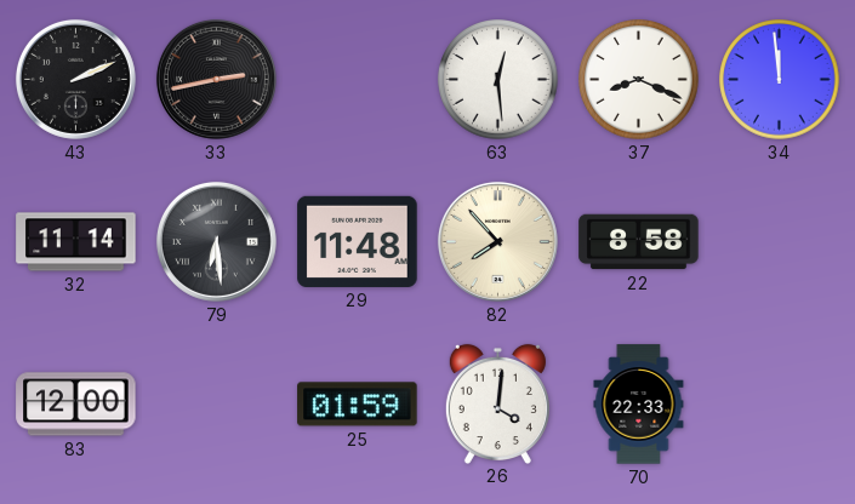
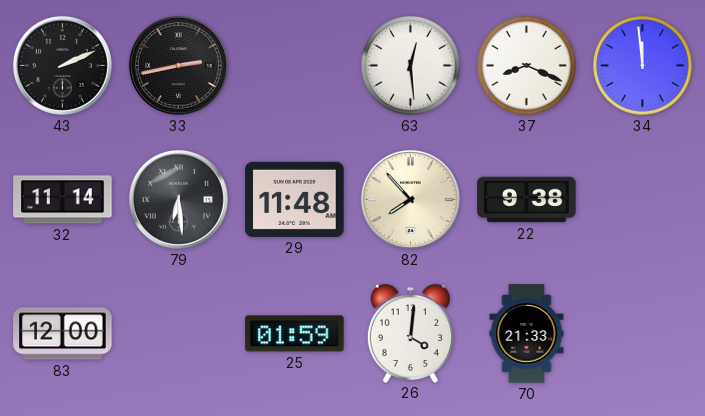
22: 8:58 -> 9:38
70: 22:33 -> 21:33
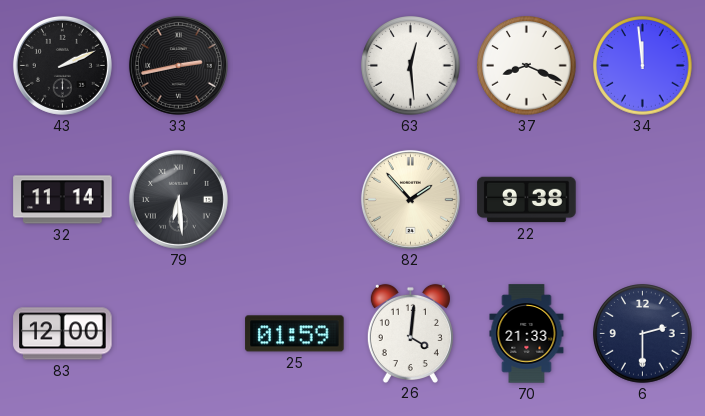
29: 11:48 -> none
82: 7:53 -> 1:53
6: none -> 2:30
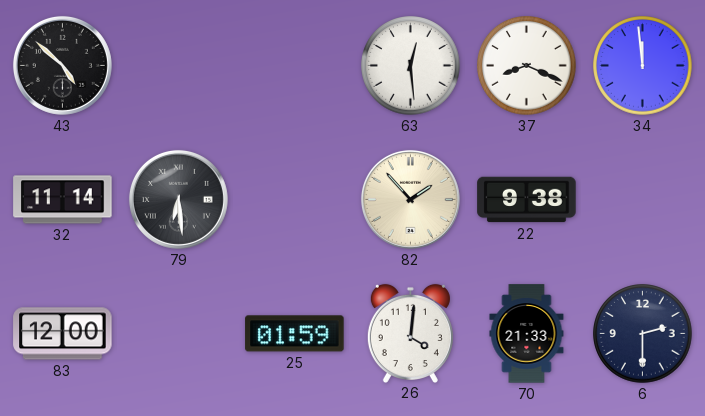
43: 2:11 -> 4:52
33: 2:43 -> none
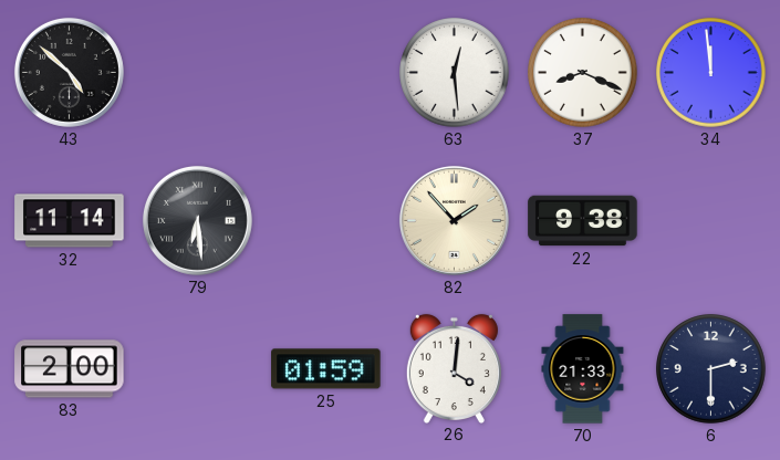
83: 12:00 -> 2:00
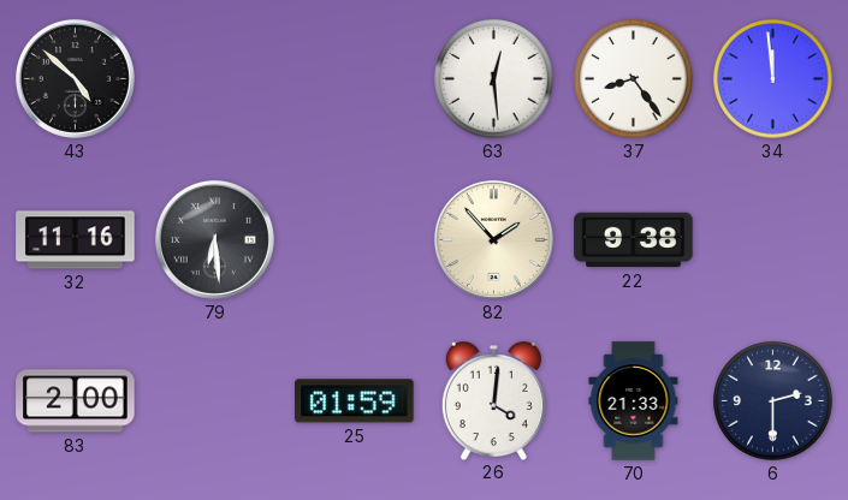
37: 8:19 -> 8:24
32: 11:14 -> 11:16
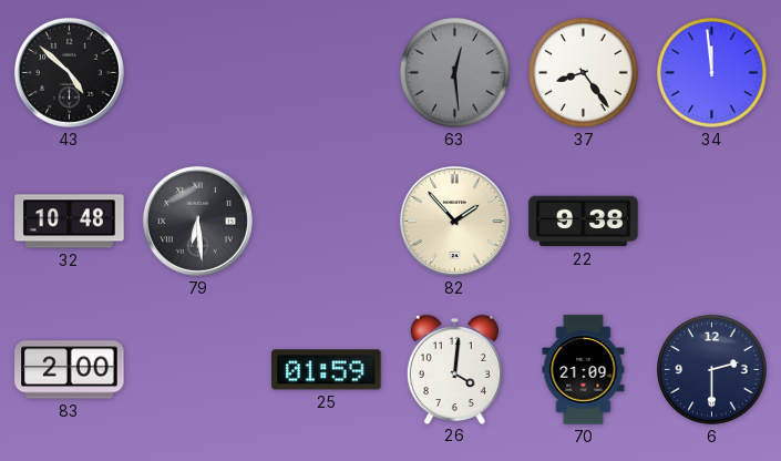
63 dial: white -> grey
32: 11:16 -> 10:48
70: 21:33 -> 21:09
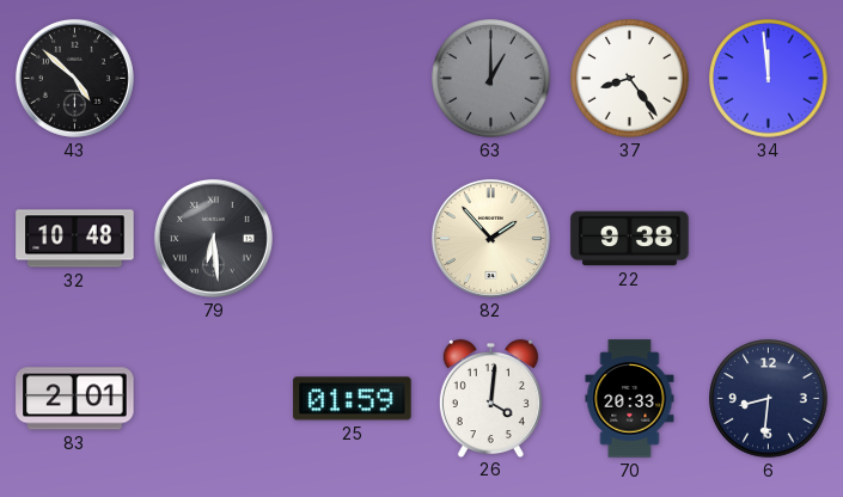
63: 12:29 -> 1:00
83: 2:00 -> 2:01
70: 21:09 -> 20:33
6: 2:30 -> 8:31
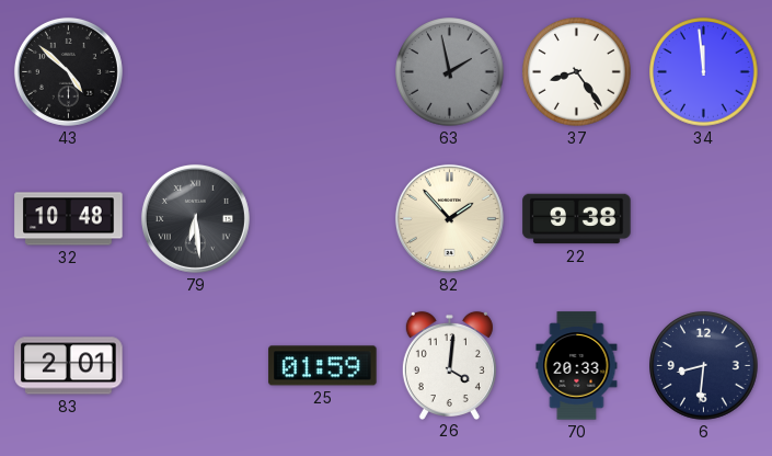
63: 1:00 -> 1:58
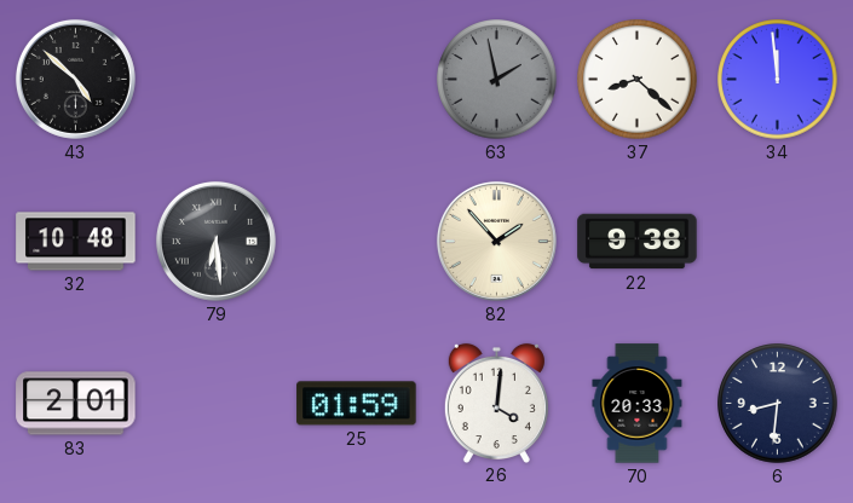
37: 8:24 -> 8:22
